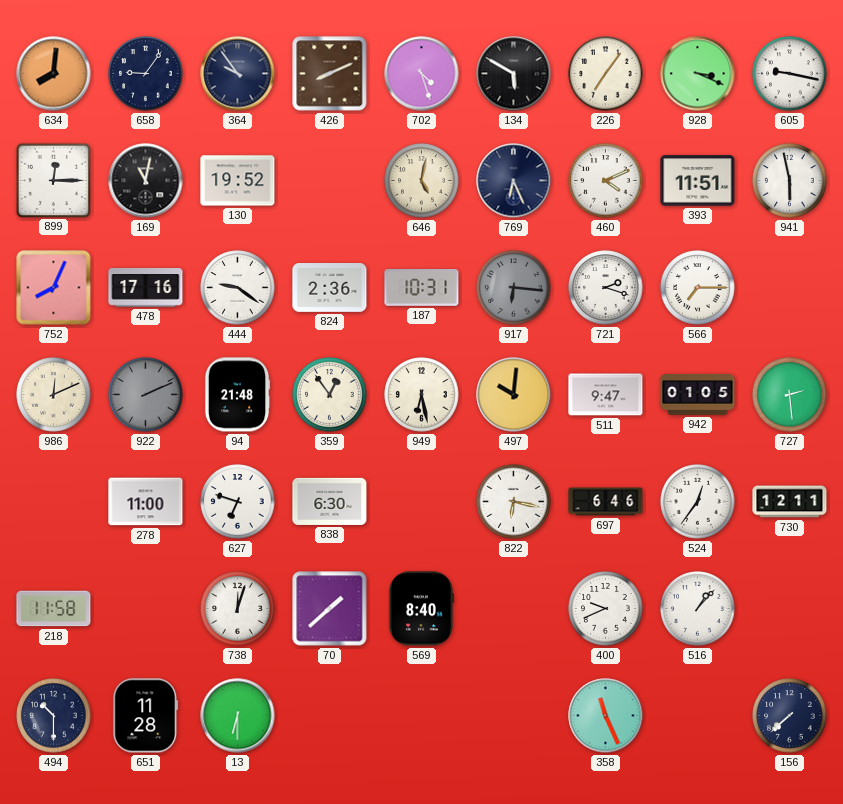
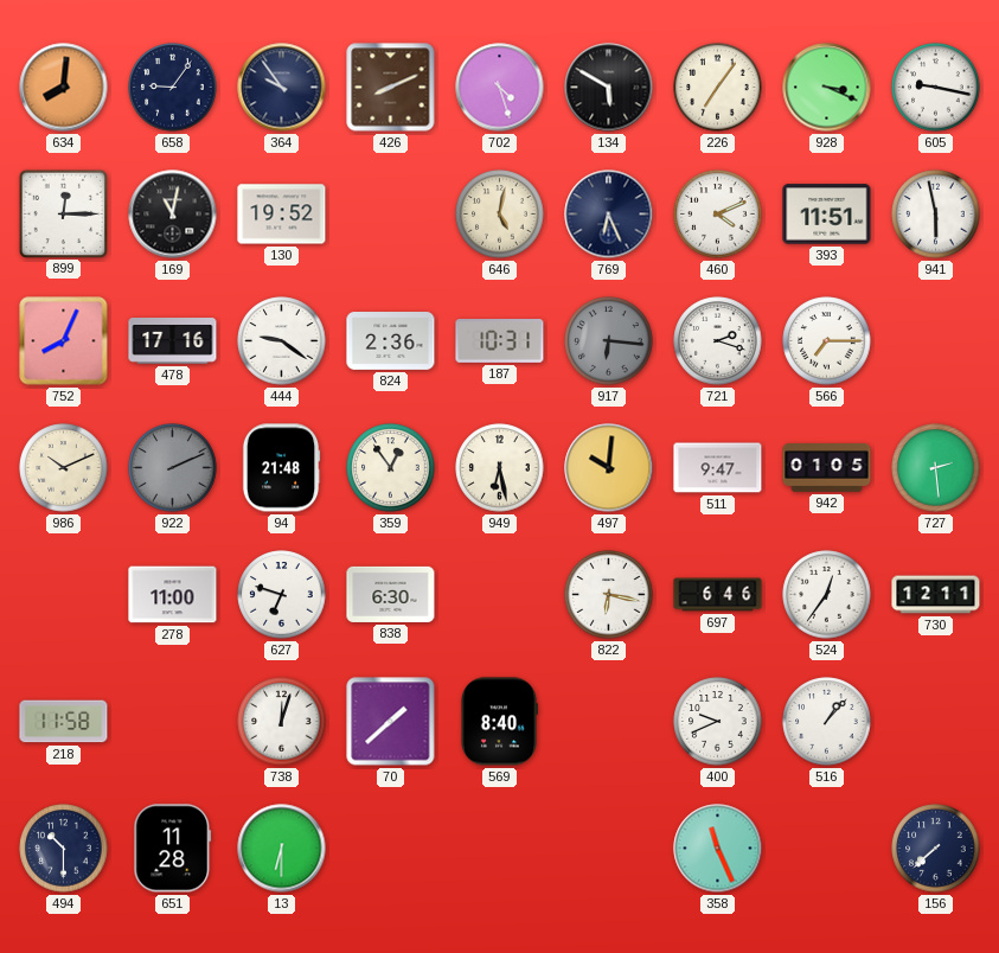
986: 12:11 -> 10:11
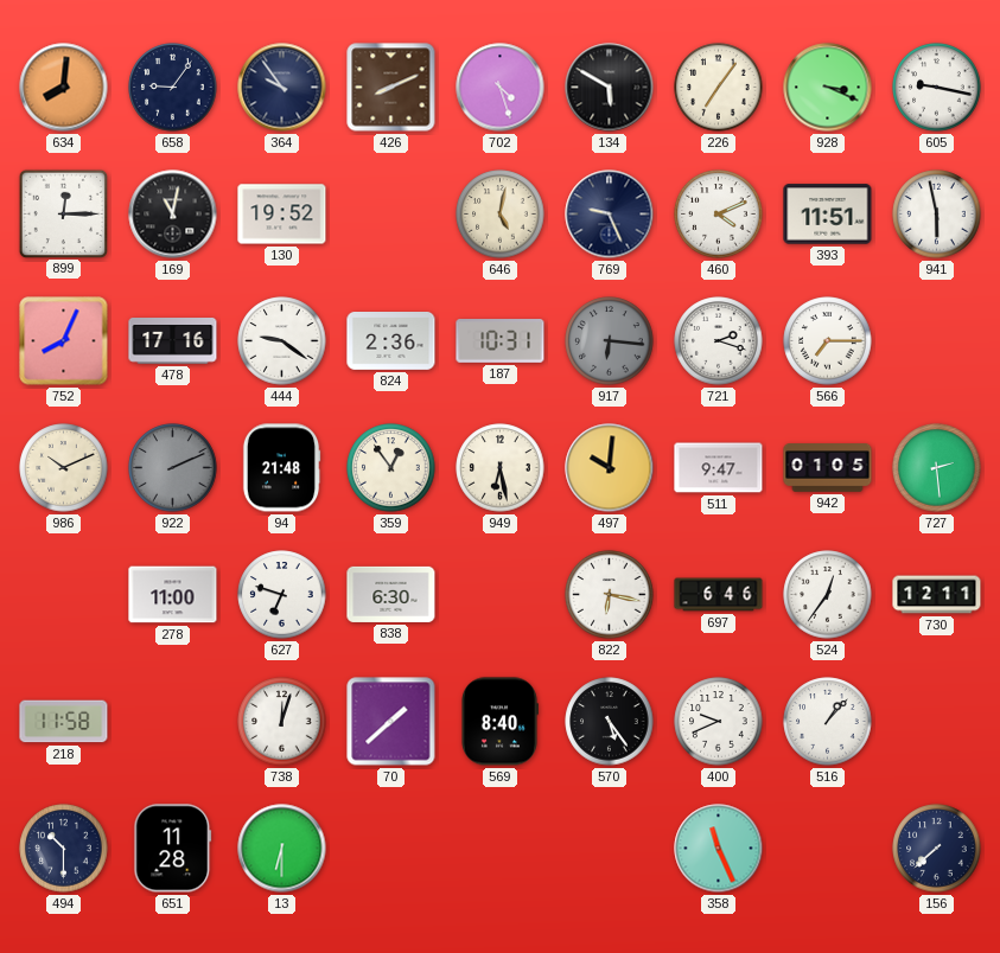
769: 6:26 -> 9:26
570: none -> 5:24
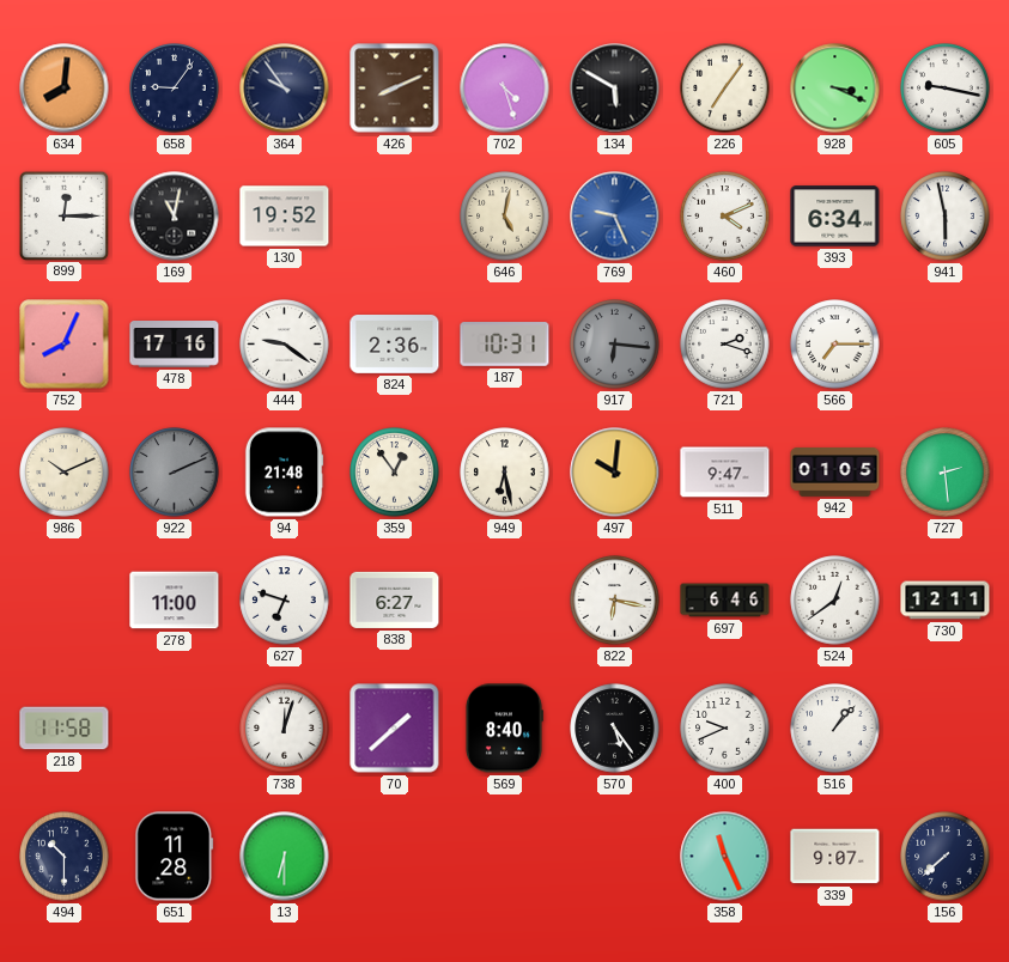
769 dial: navy -> blue
393: 11:51 -> 6:34
838: 6:30 -> 6:27
524: 12:36 -> 12:39
339: none -> 9:07
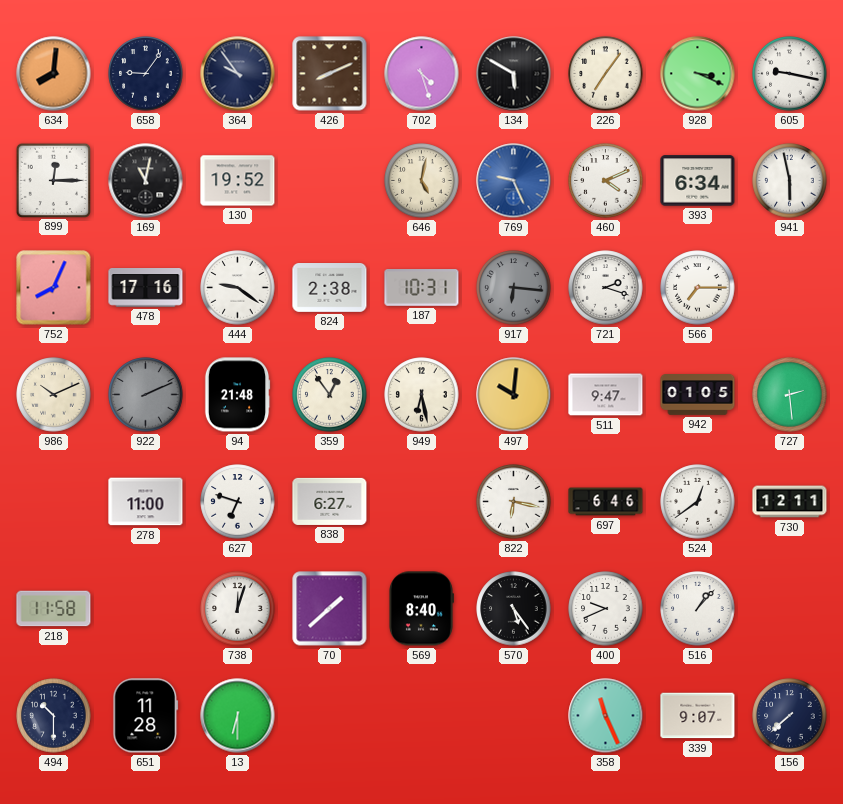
824: 2:36 -> 2:38
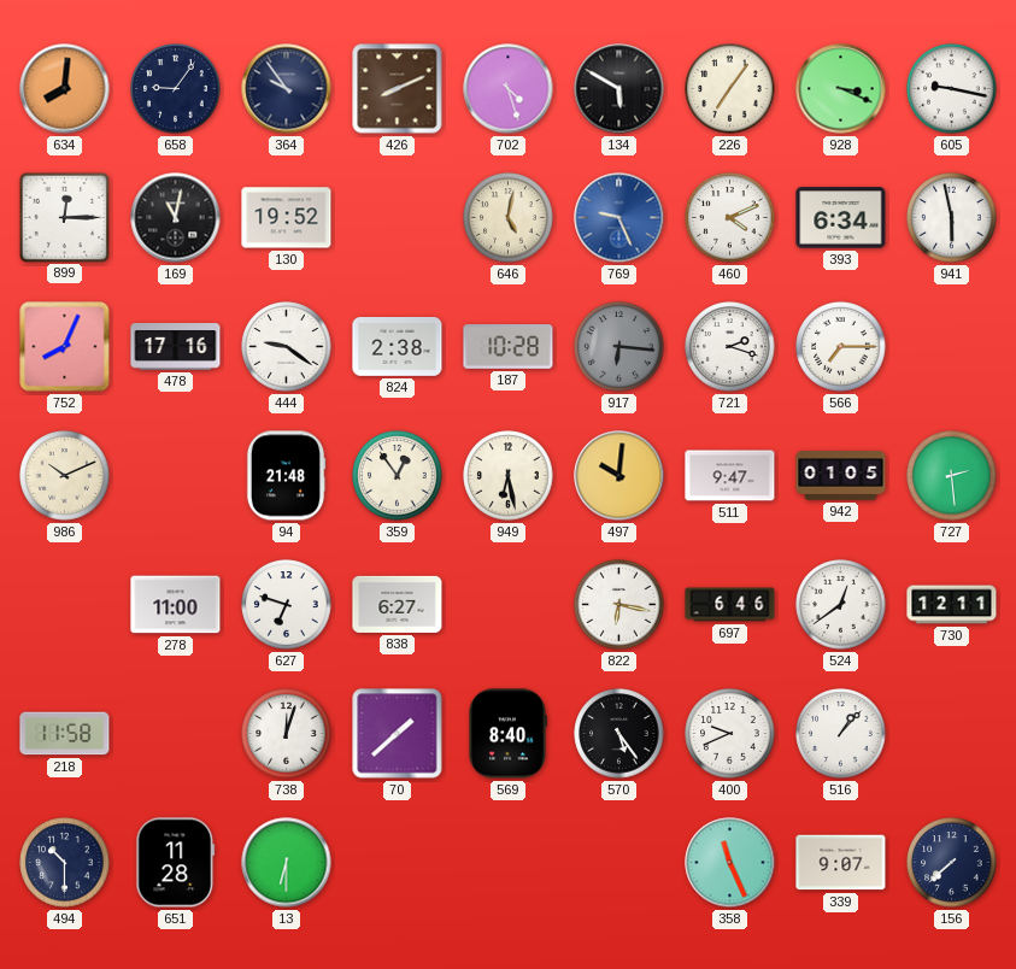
187: 10:31 -> 10:28
922: 2:11 -> none
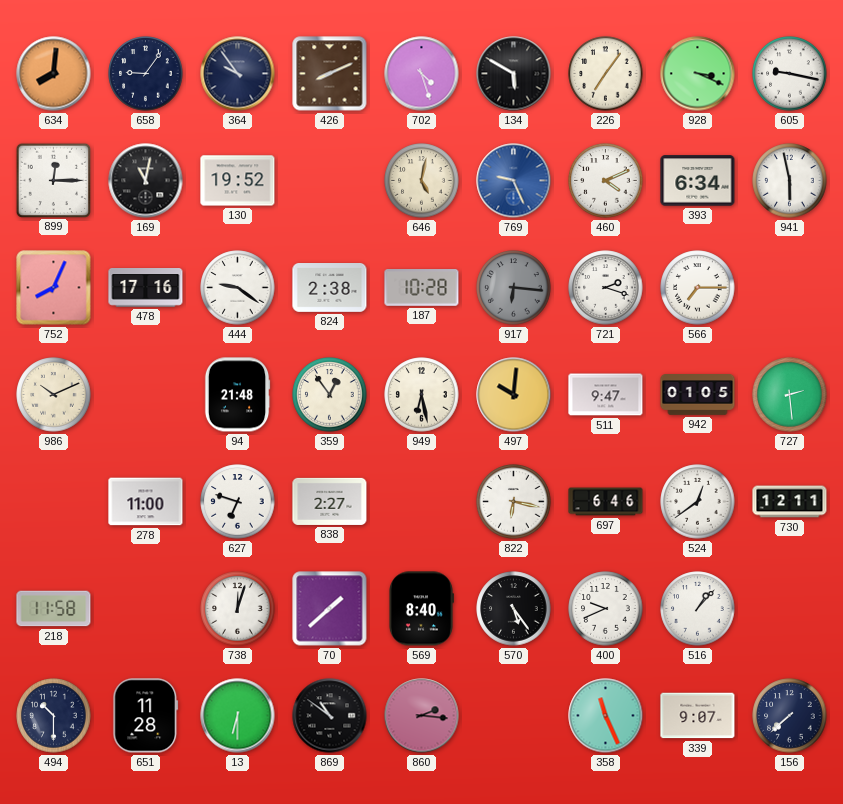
838: 6:27 -> 2:27
869: none -> 10:51
860: none -> 2:16
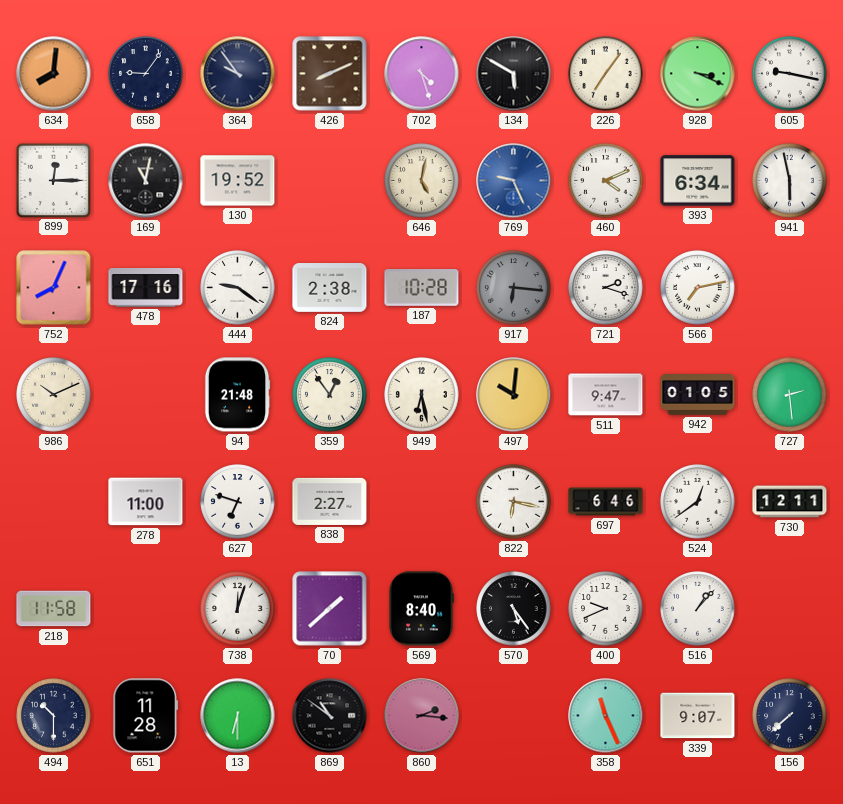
566: 7:15 -> 7:13
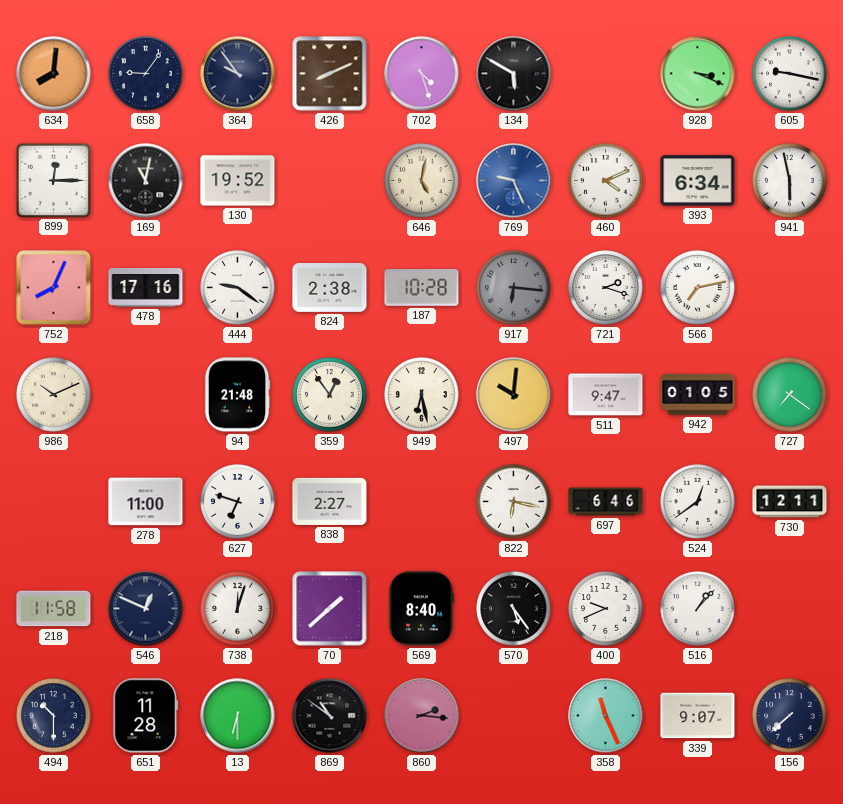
226: 7:06 -> none
727: 2:29 -> 7:21
546: none -> 12:49
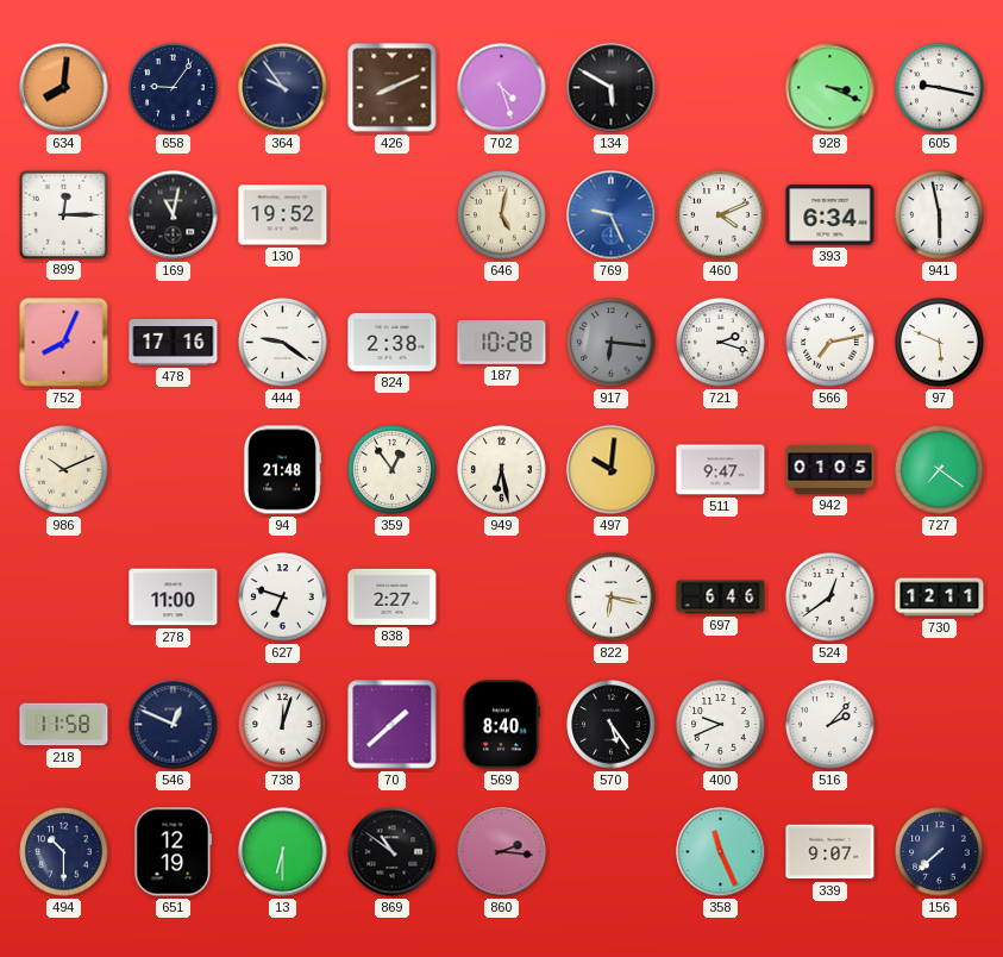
97: none -> 5:49
516: 1:07 -> 2:07
651: 11:28 -> 12:19
